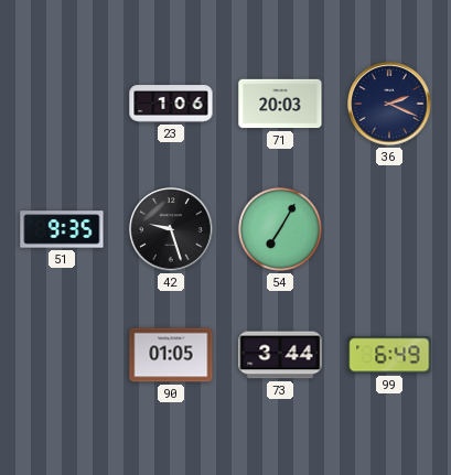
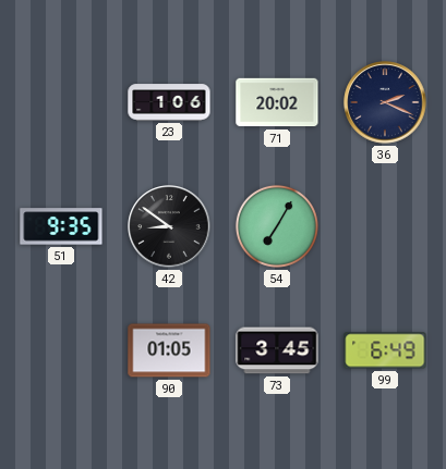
71: 20:03 -> 20:02
42: 9:27 -> 8:51
73: 3:44 -> 3:45
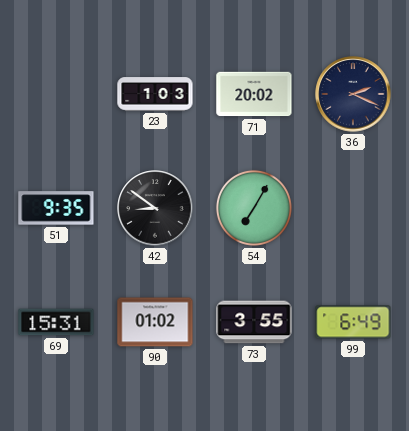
23: 1:06 -> 1:03
69: none -> 15:31
90: 01:05 -> 01:02
73: 3:45 -> 3:55
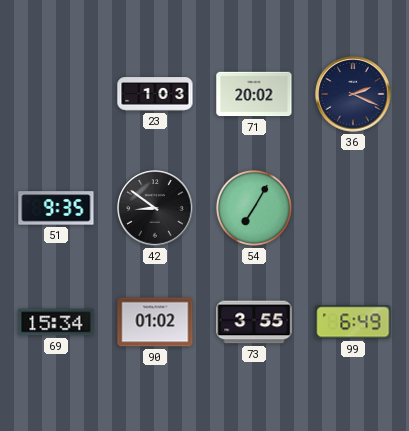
69: 15:31 -> 15:34
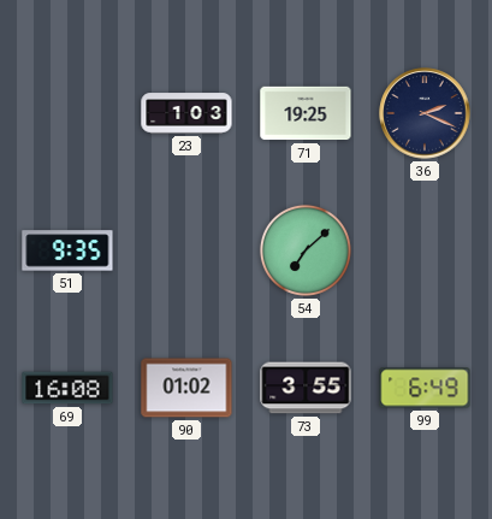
71: 20:02 -> 19:25
42: 8:51 -> none
54: 7:05 -> 7:08
69: 15:34 -> 16:08
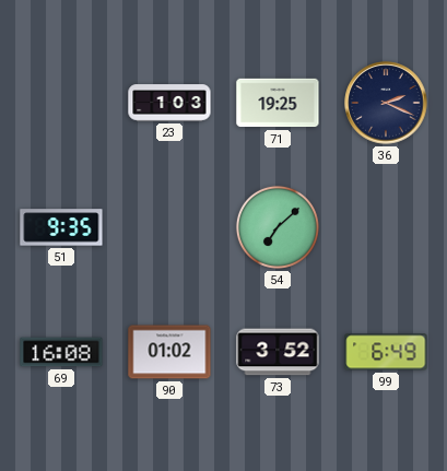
73: 3:55 -> 3:52
